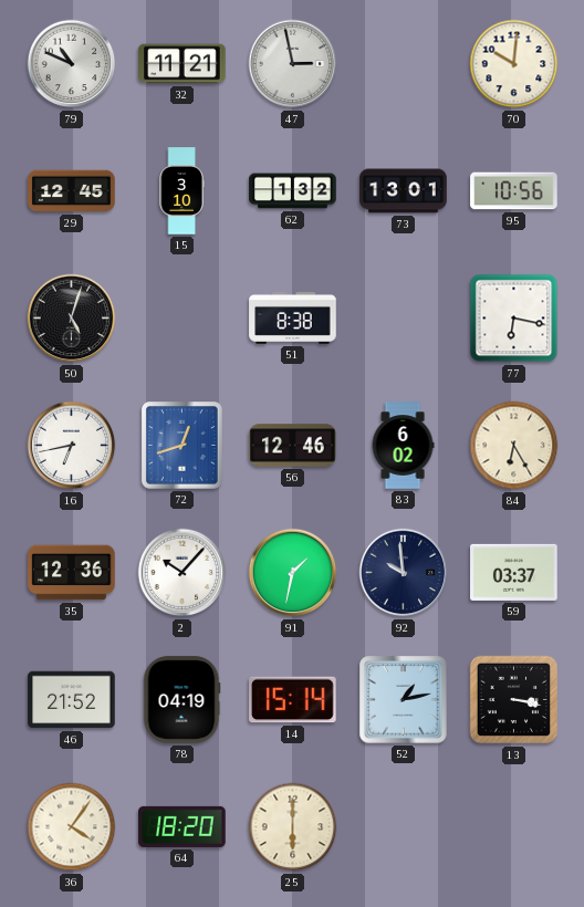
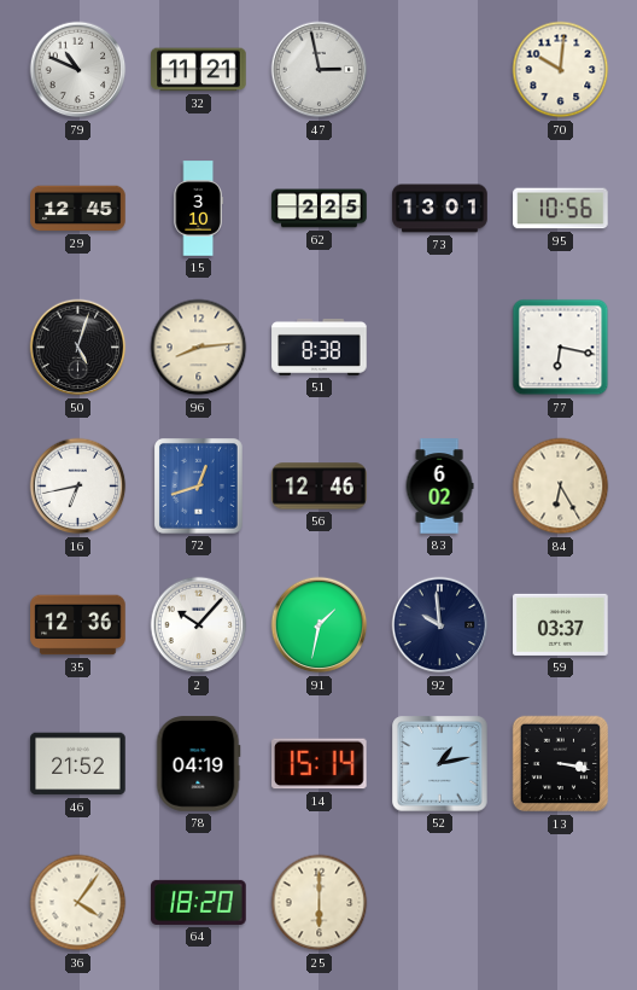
62: 1:32 -> 2:25
96: none -> 8:14
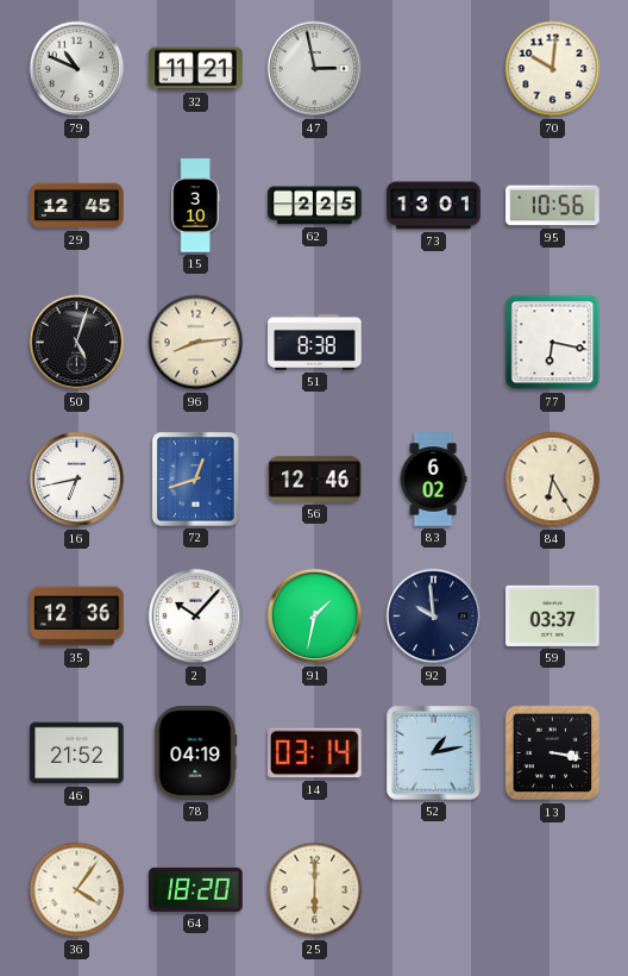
14: 15:14 -> 03:14
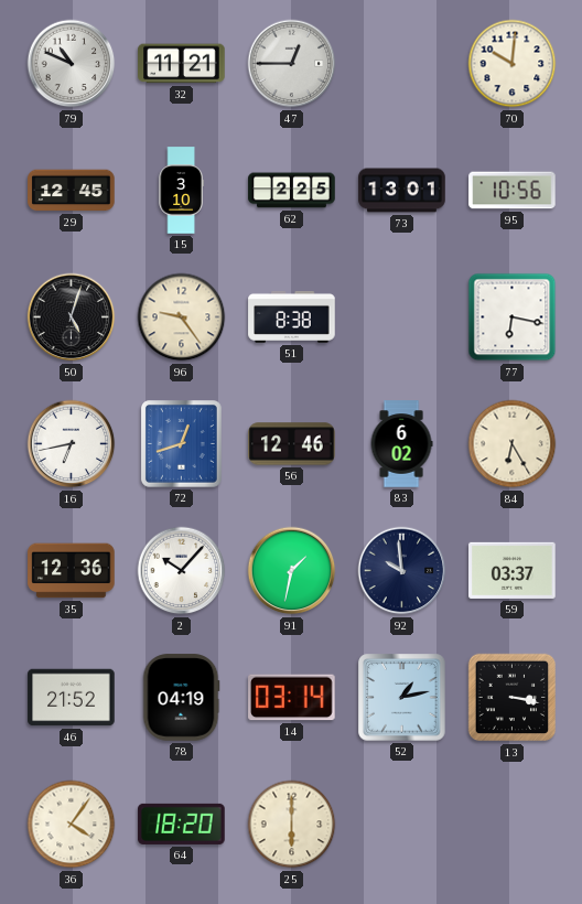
47: 2:58 -> 12:45
96: 8:14 -> 9:24
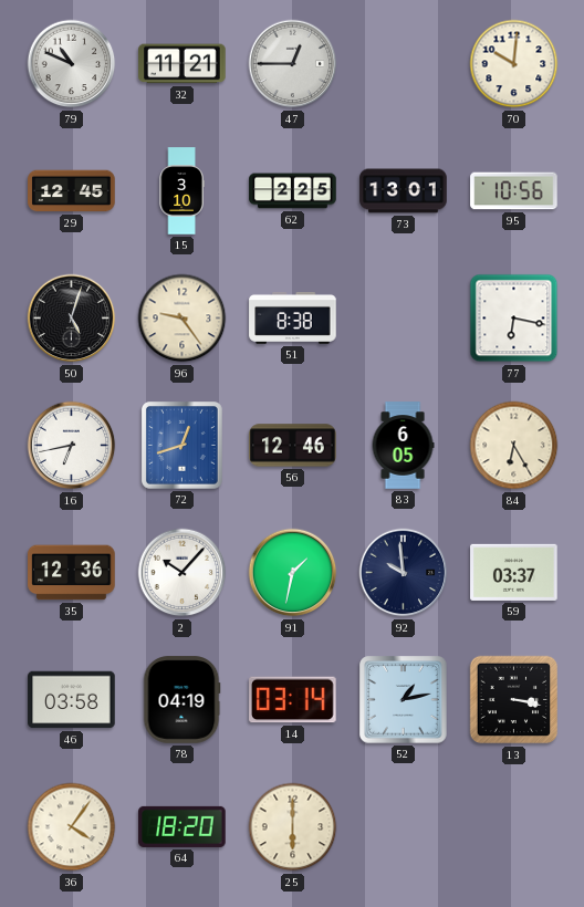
83: 6:02 -> 6:05
46: 21:52 -> 03:58
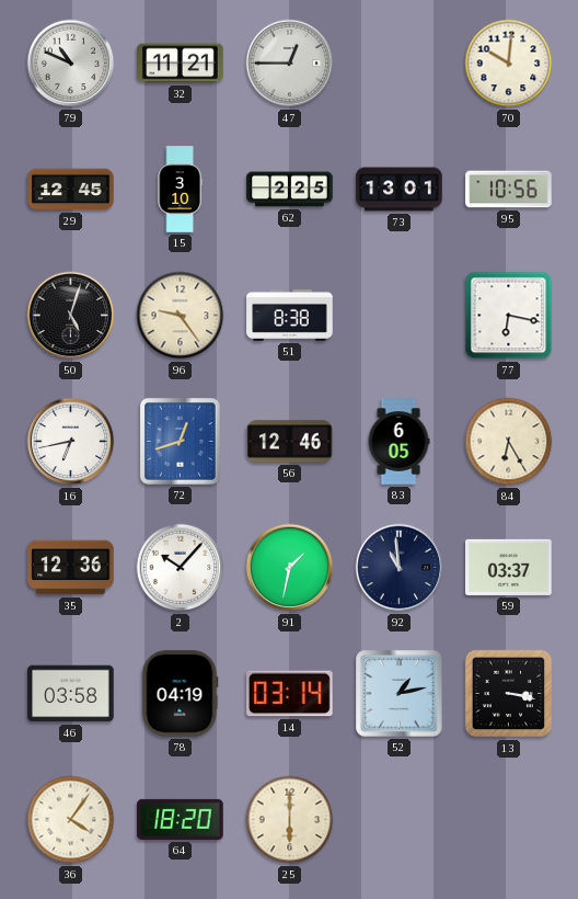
92: 9:59 -> 10:59
